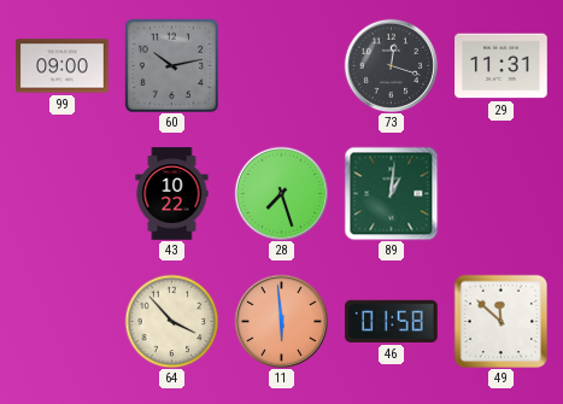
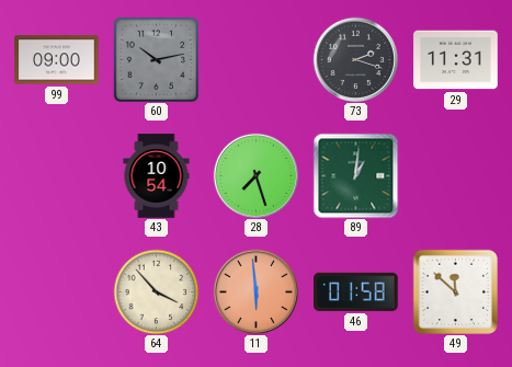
73: 12:18 -> 2:18
43: 10:22 -> 10:54
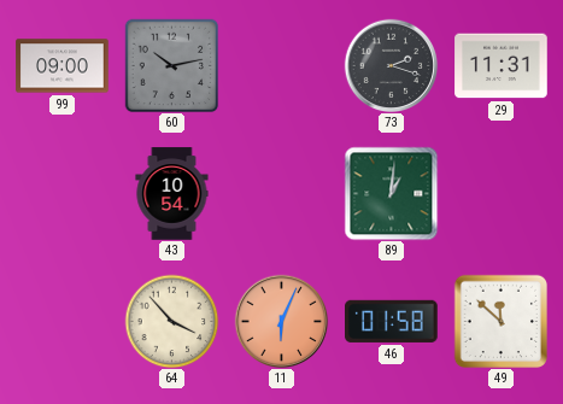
28: 7:27 -> none
11: 5:59 -> 6:04
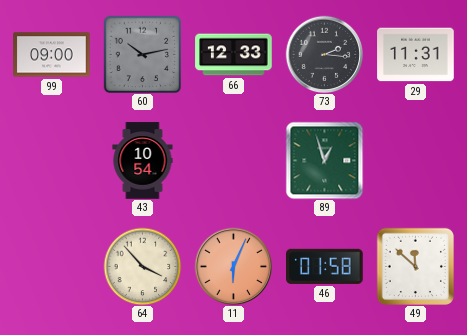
66: none -> 12:33
73: 2:18 -> 2:16
89: 1:01 -> 12:57
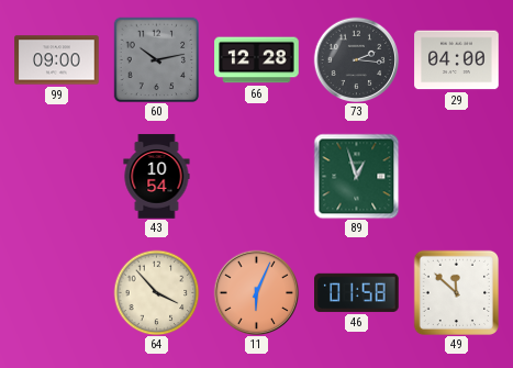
66: 12:33 -> 12:28
29: 11:31 -> 04:00
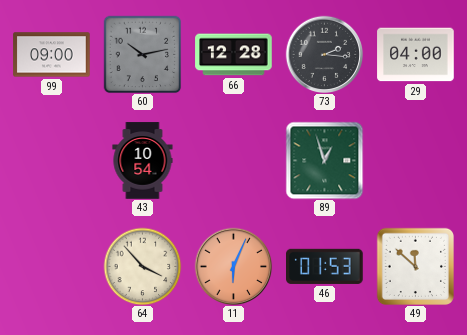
46: 01:58 -> 01:53
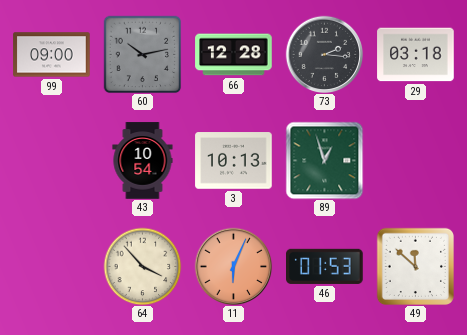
29: 04:00 -> 03:18
3: none -> 10:13
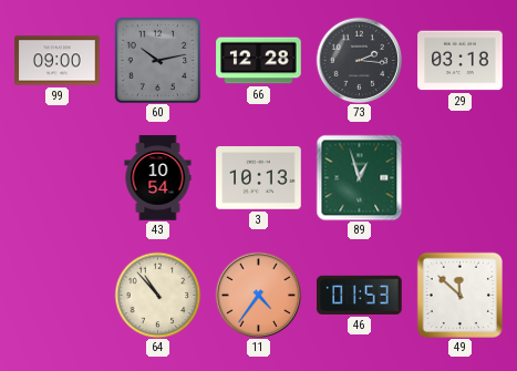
64: 3:53 -> 10:53
11: 6:04 -> 4:36
